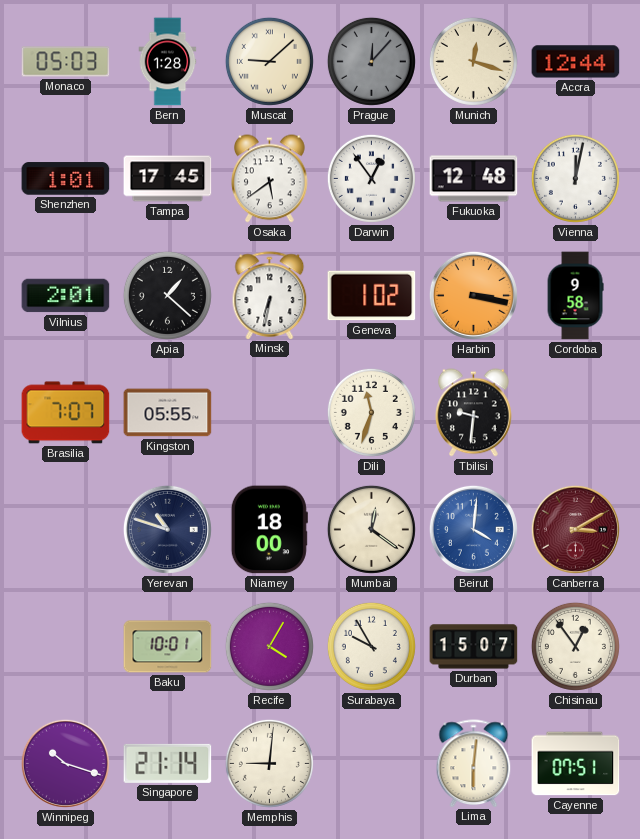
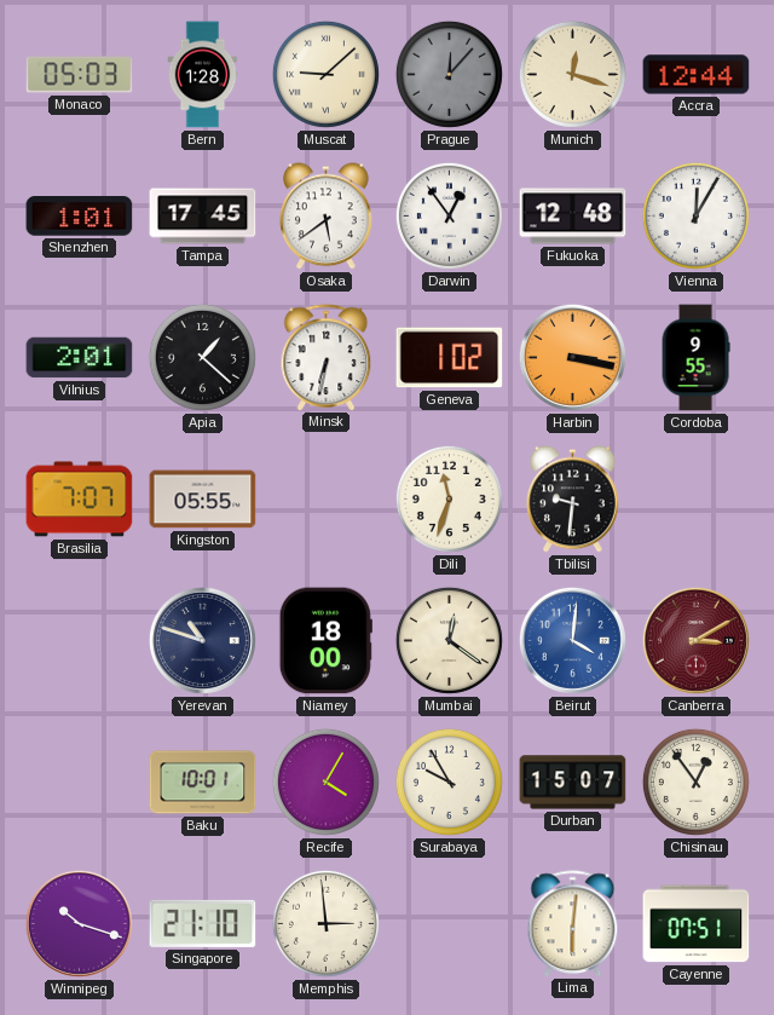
Vienna: 12:02 -> 12:05
Cordoba: 9:58 -> 9:55
Singapore: 21:14 -> 21:10
Memphis: 9:01 -> 2:59
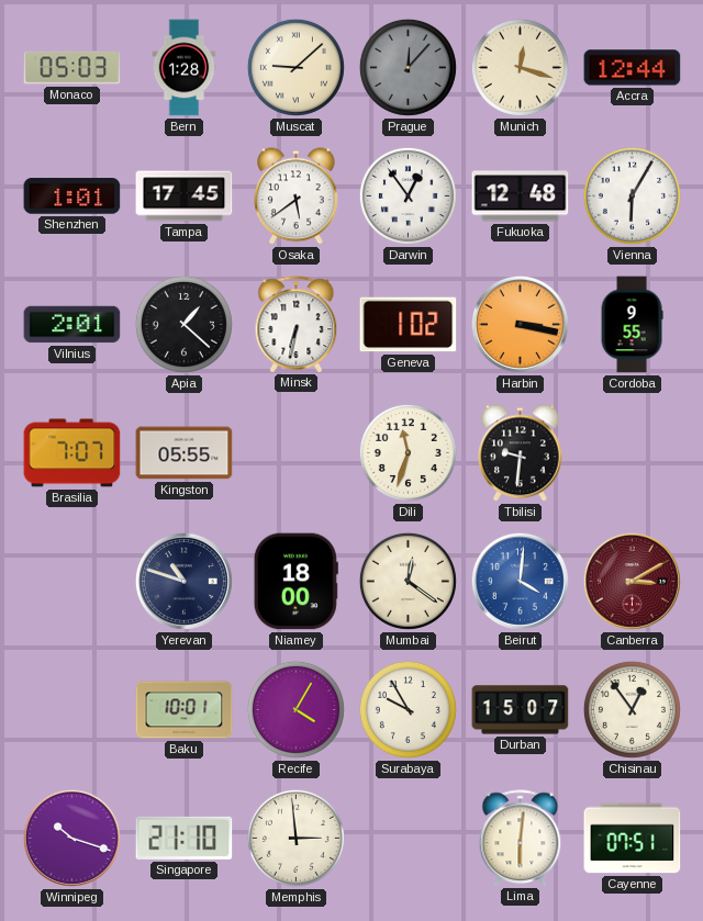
Vienna: 12:05 -> 6:05
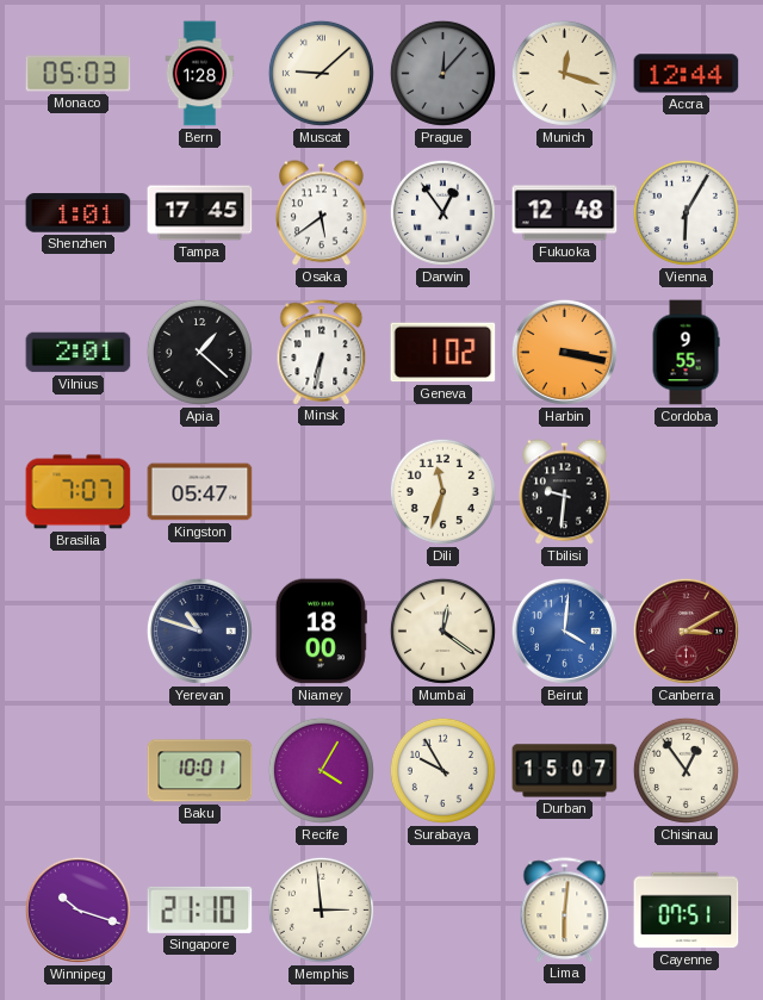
Kingston: 05:55 -> 05:47
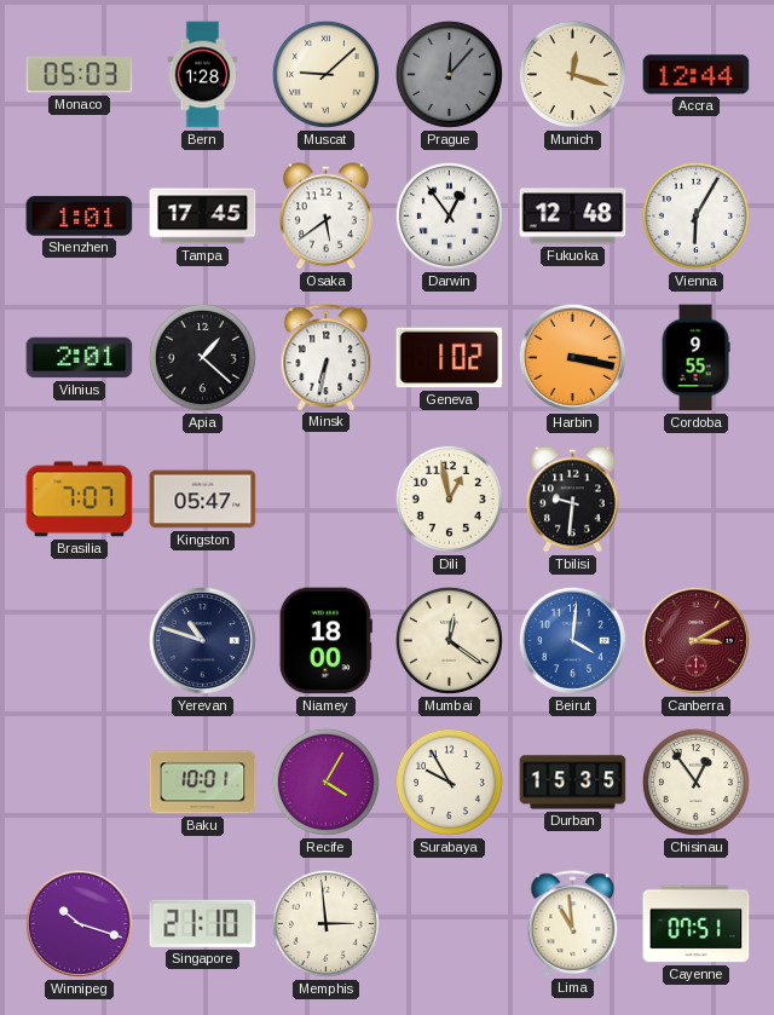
Dili: 11:33 -> 12:58
Durban: 15:07 -> 15:35
Lima: 6:01 -> 10:59
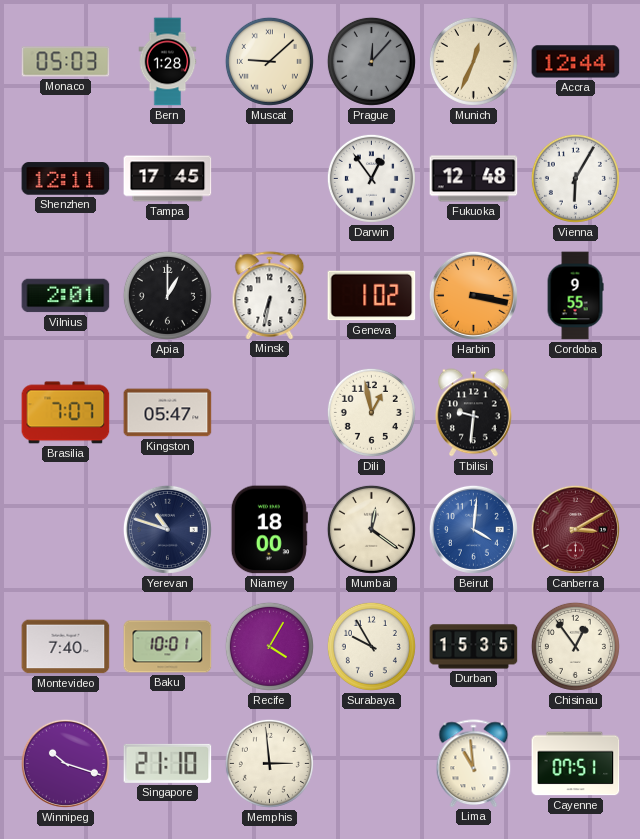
Munich: 12:18 -> 12:34
Shenzhen: 1:01 -> 12:11
Osaka: 5:39 -> none
Apia: 1:22 -> 1:00
Montevideo: none -> 7:40
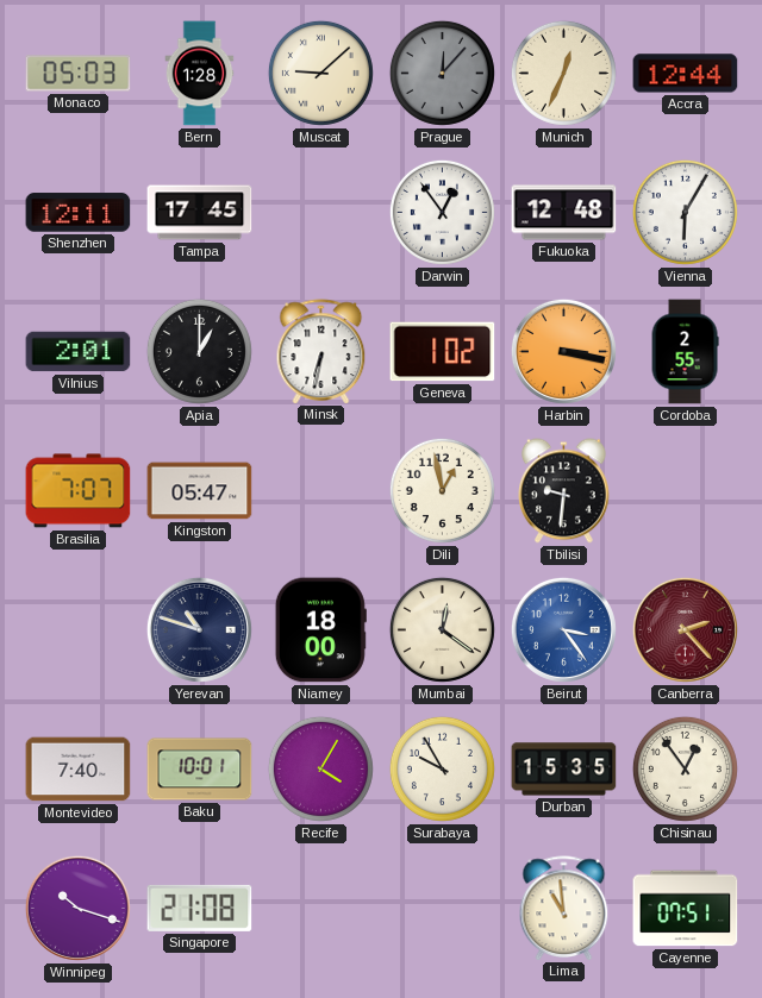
Cordoba: 9:55 -> 2:55
Beirut: 4:01 -> 3:24
Canberra: 3:10 -> 2:23
Singapore: 21:10 -> 21:08
Memphis: 2:59 -> none
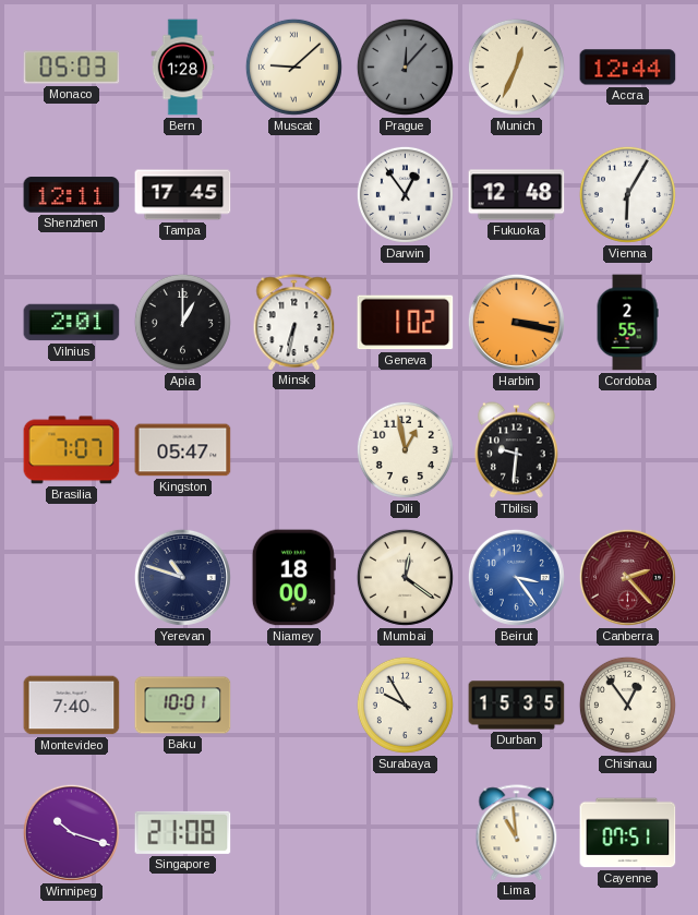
Recife: 4:05 -> none
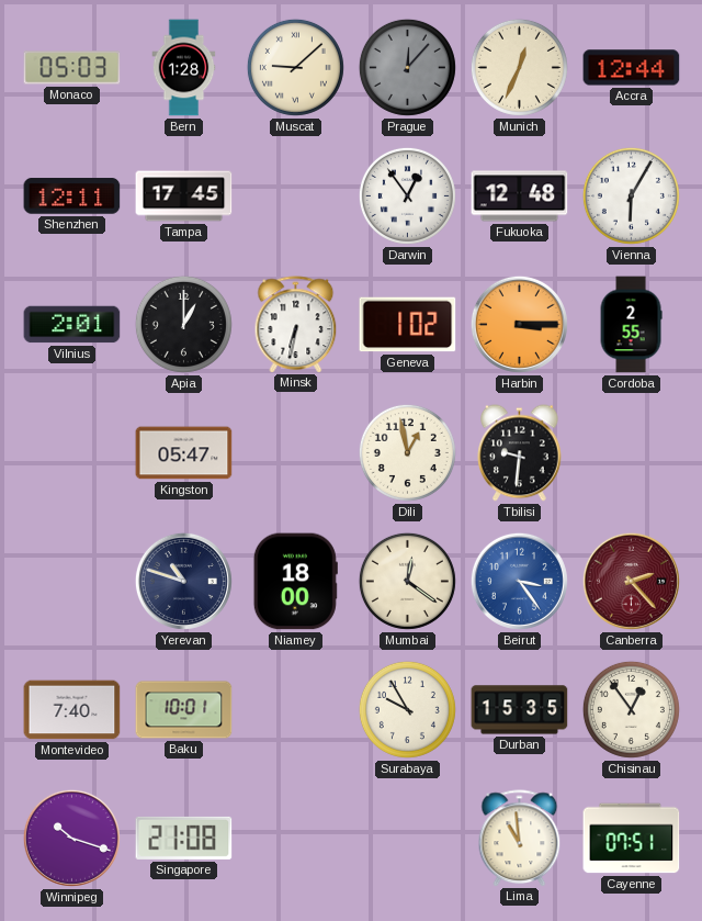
Harbin: 3:17 -> 3:15
Brasilia: 7:07 -> none
